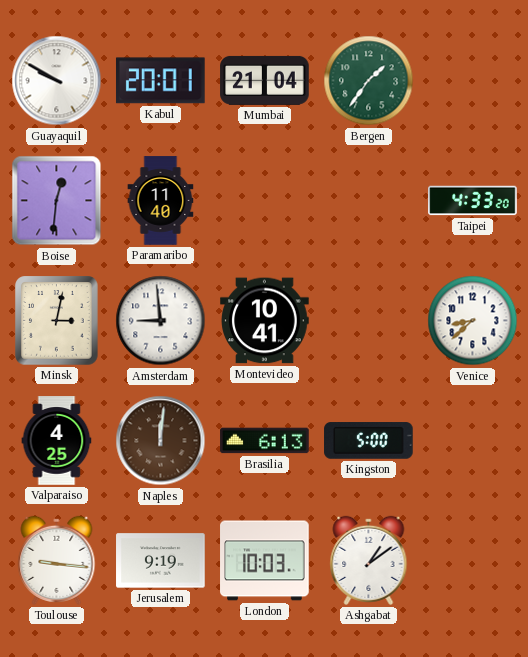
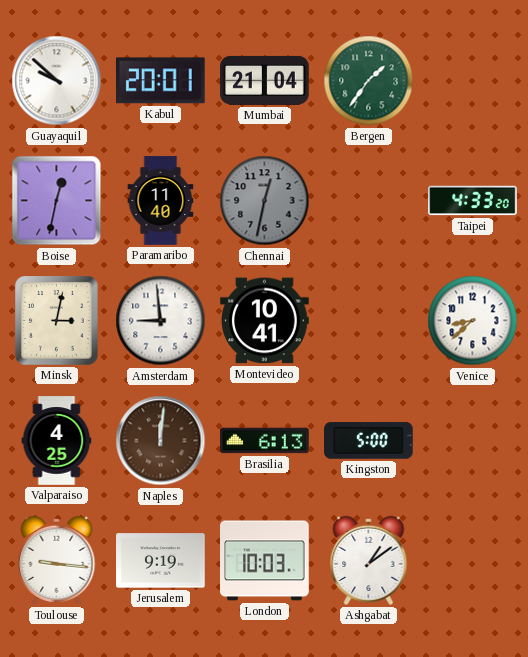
Guayaquil: 9:50 -> 9:52
Boise: 12:31 -> 12:32
Chennai: none -> 12:32
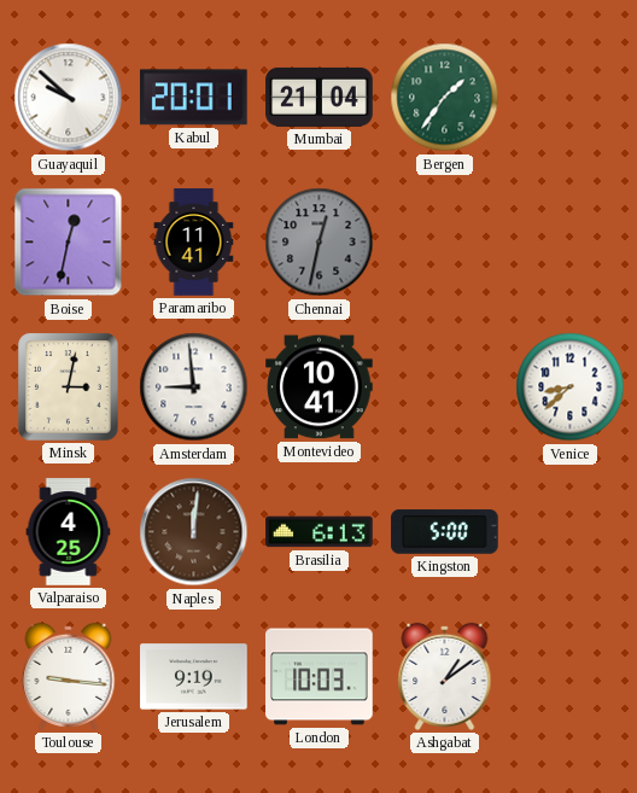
Paramaribo: 11:40 -> 11:41
Taipei: 4:33 -> none
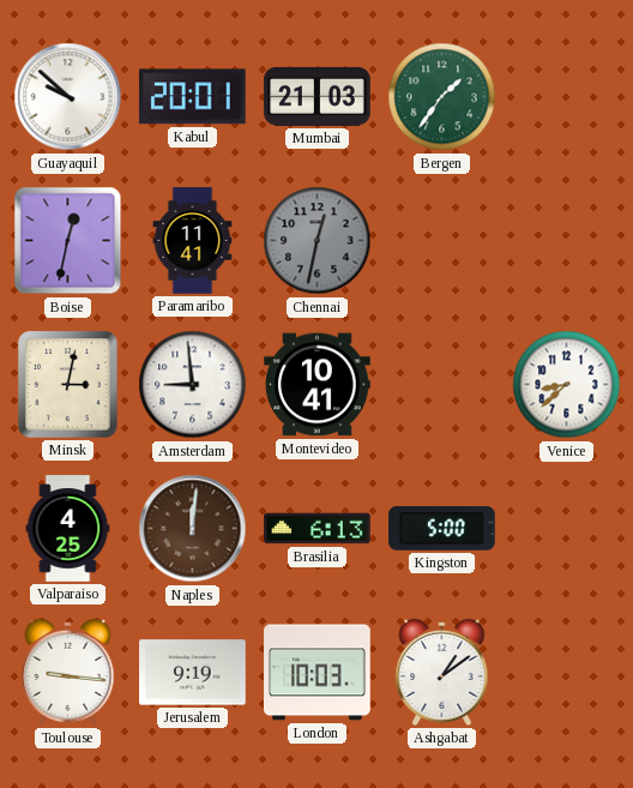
Mumbai: 21:04 -> 21:03
